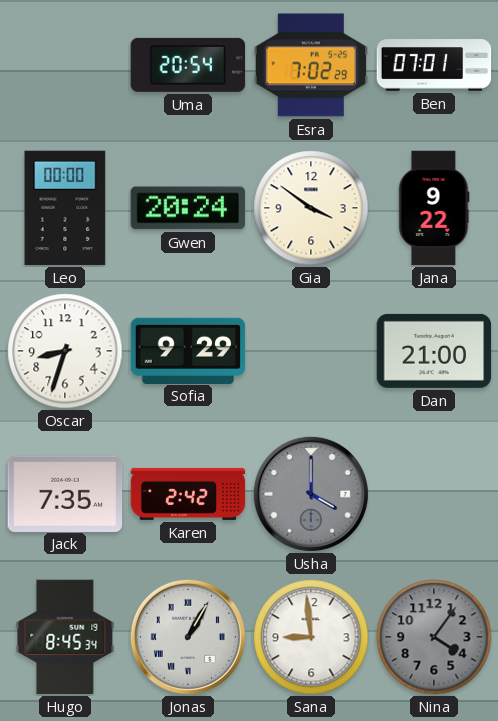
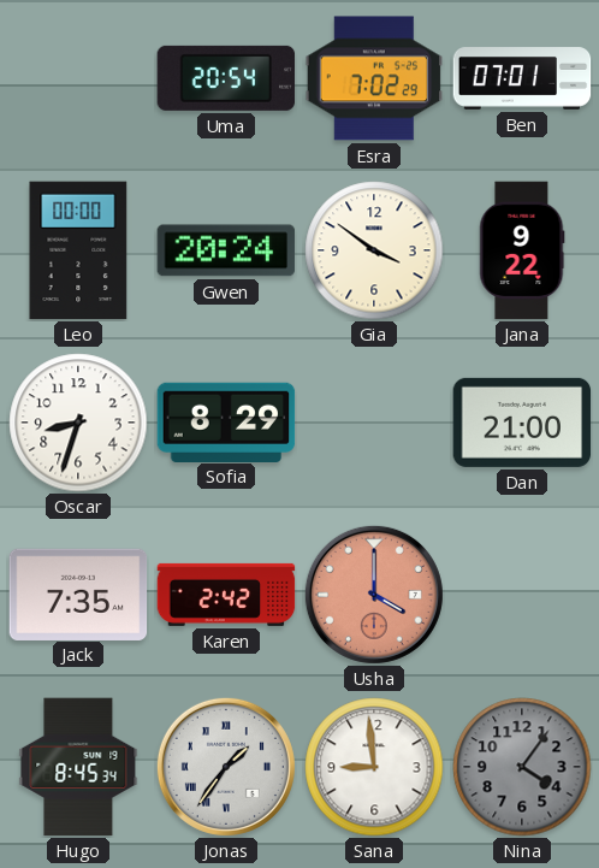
Sofia: 9:29 -> 8:29
Usha dial: grey -> salmon
Jonas: 1:05 -> 1:36
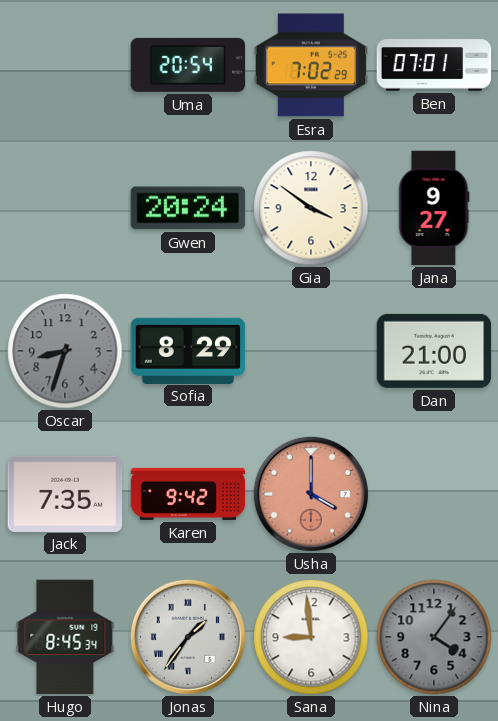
Leo: 00:00 -> none
Jana: 9:22 -> 9:27
Oscar dial: white -> grey
Karen: 2:42 -> 9:42
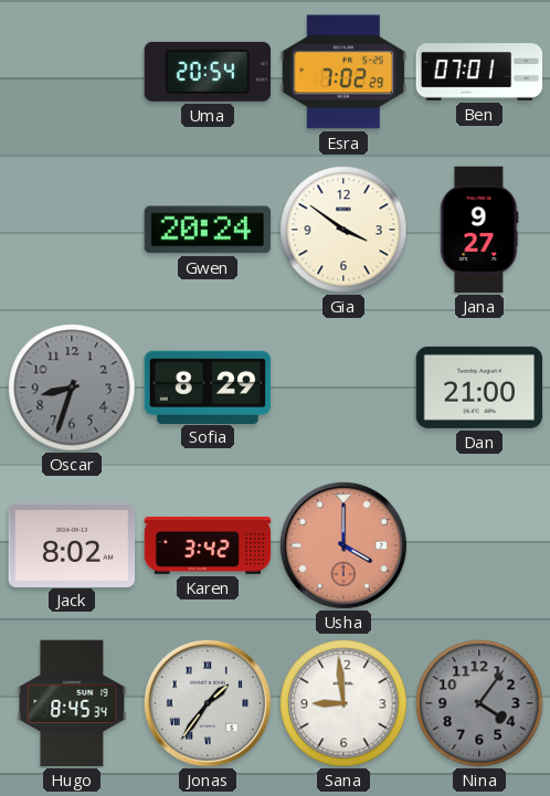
Jack: 7:35 -> 8:02
Karen: 9:42 -> 3:42
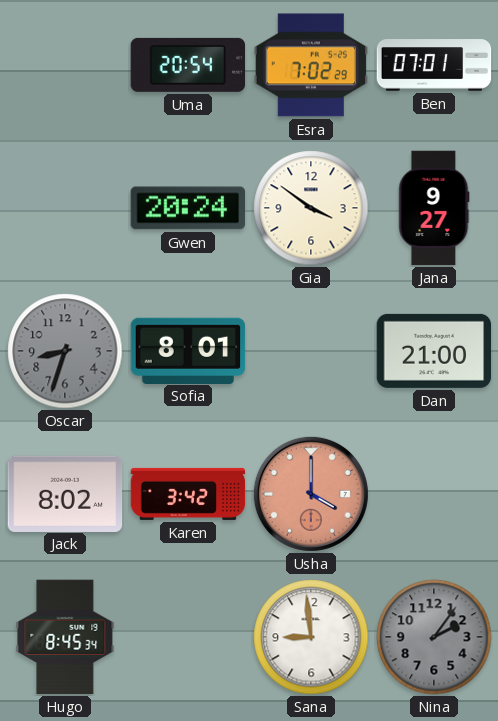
Sofia: 8:29 -> 8:01
Jonas: 1:36 -> none
Nina: 4:06 -> 2:06
